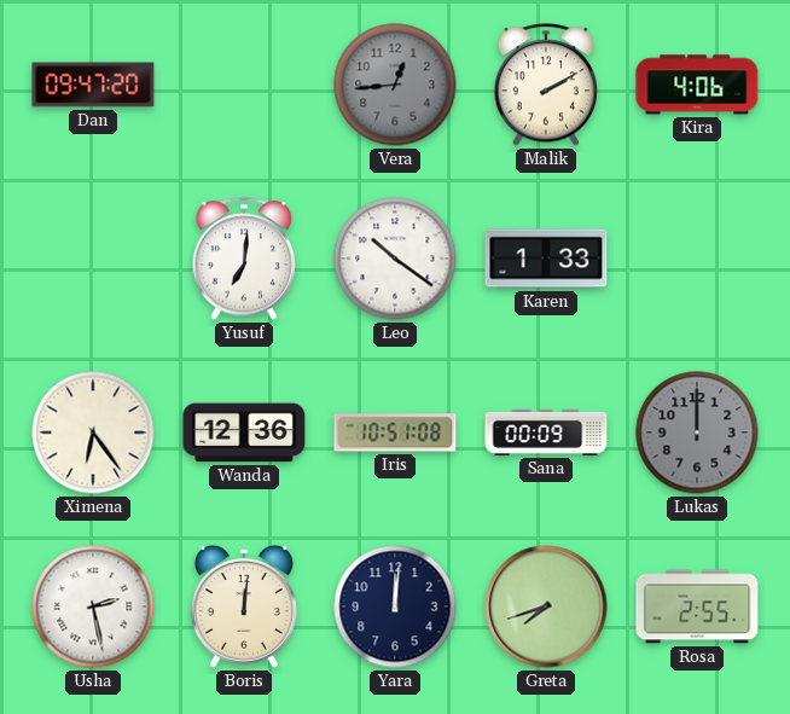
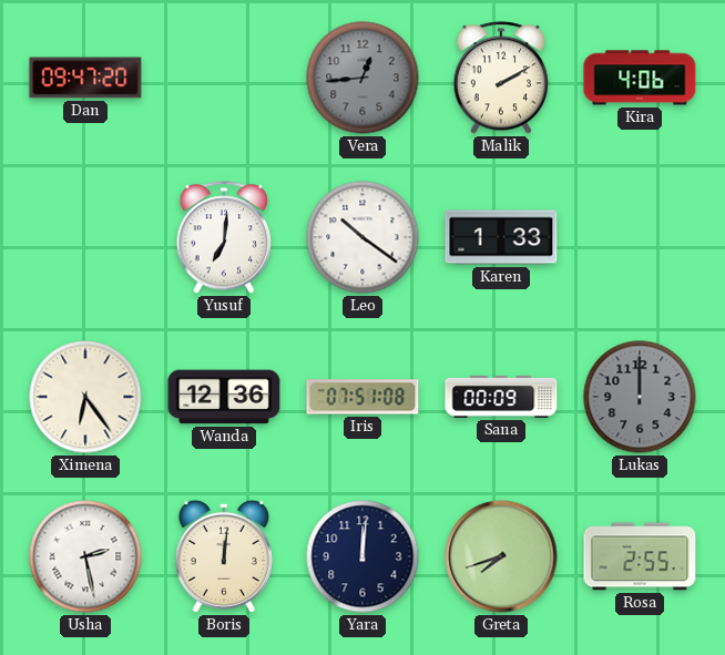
Iris: 10:51 -> 07:51
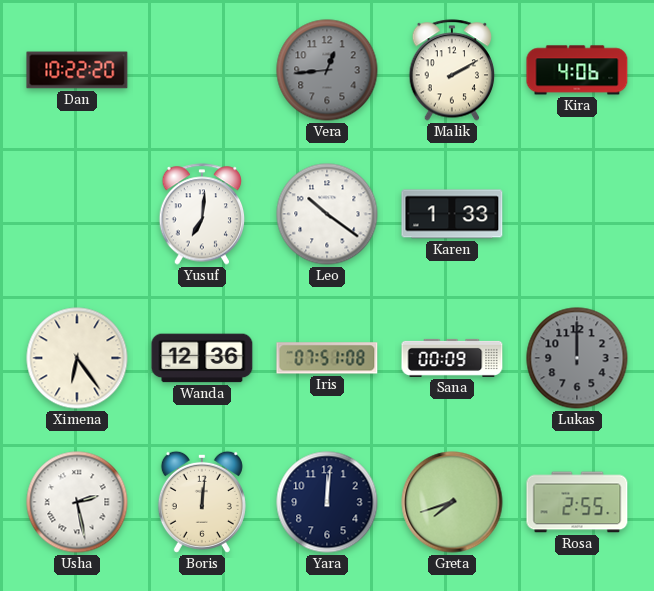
Dan: 09:47 -> 10:22
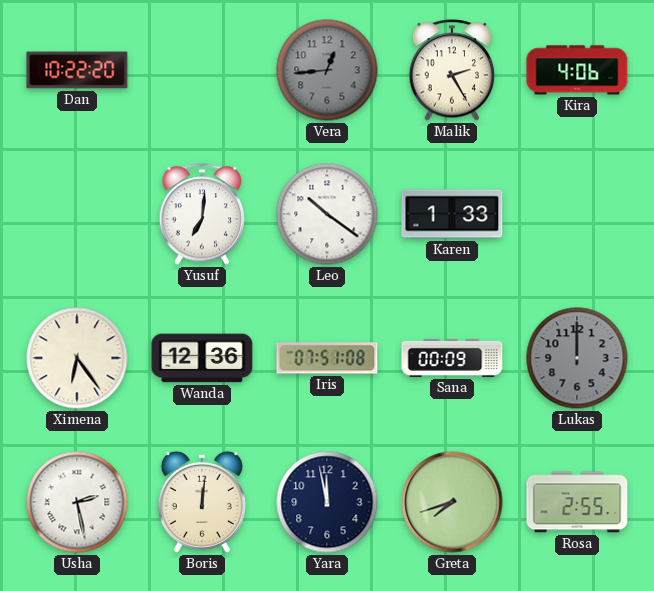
Malik: 2:10 -> 2:25
Yara: 12:01 -> 11:58
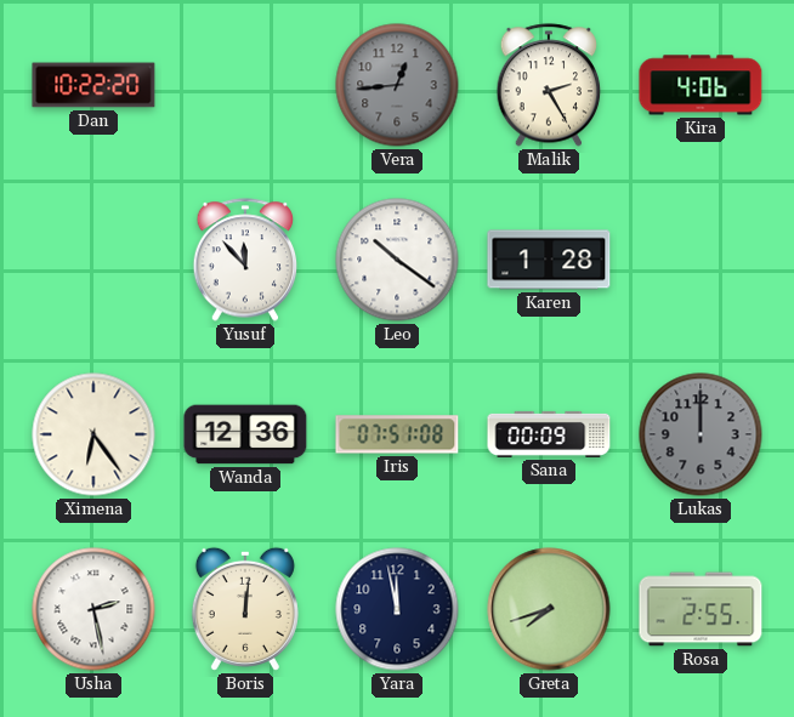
Yusuf: 7:01 -> 11:53
Karen: 1:33 -> 1:28
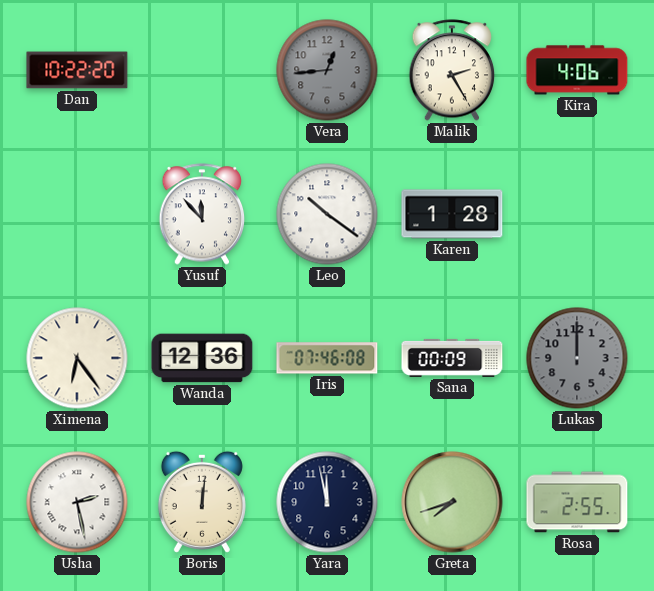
Iris: 07:51 -> 07:46
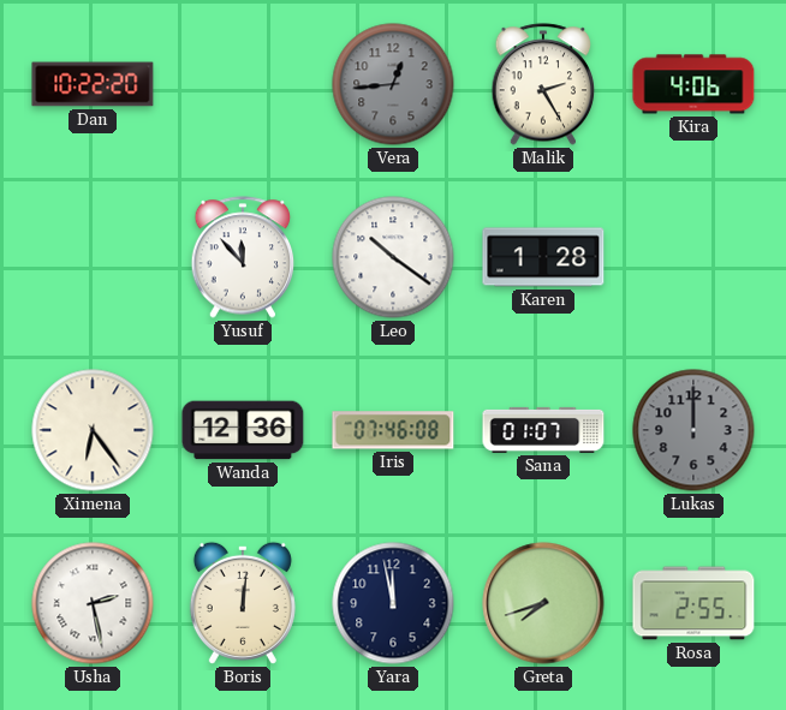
Sana: 00:09 -> 01:07
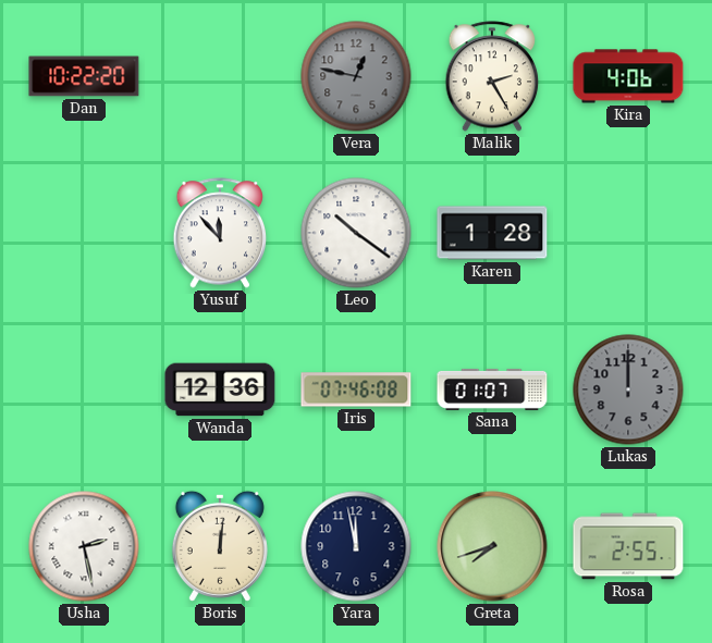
Vera: 12:44 -> 12:47
Ximena: 6:24 -> none
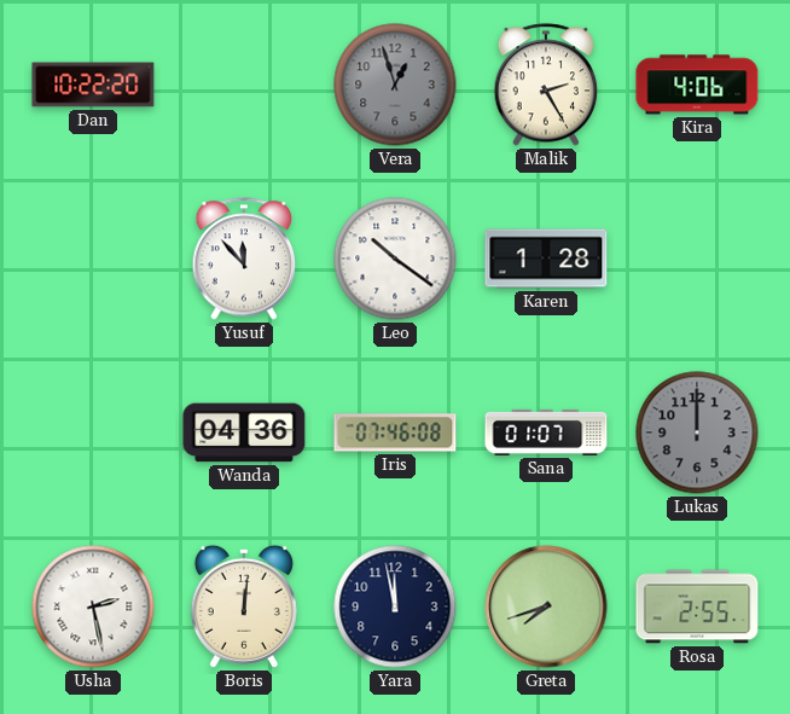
Vera: 12:47 -> 12:57
Wanda: 12:36 -> 04:36
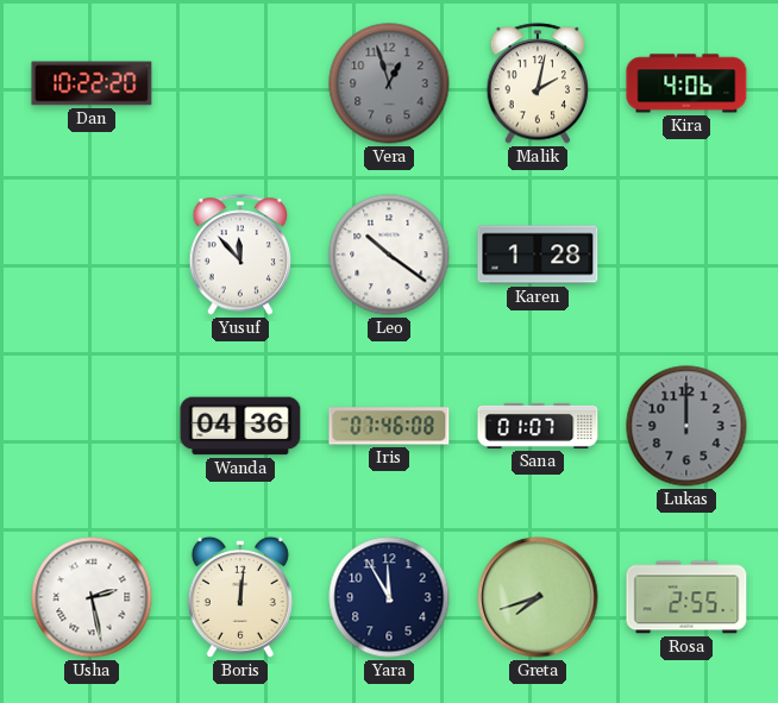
Malik: 2:25 -> 2:02
Yara: 11:58 -> 11:55
